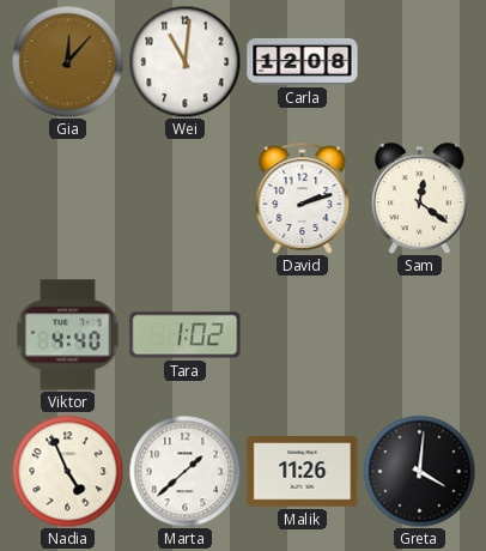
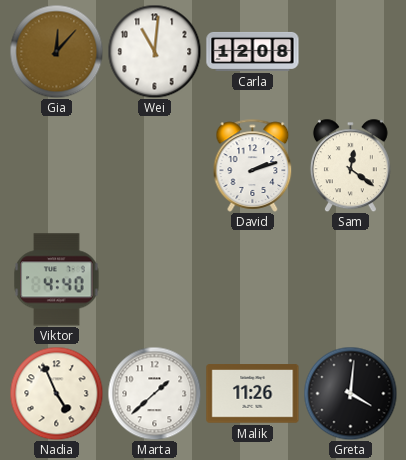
Tara: 1:02 -> none
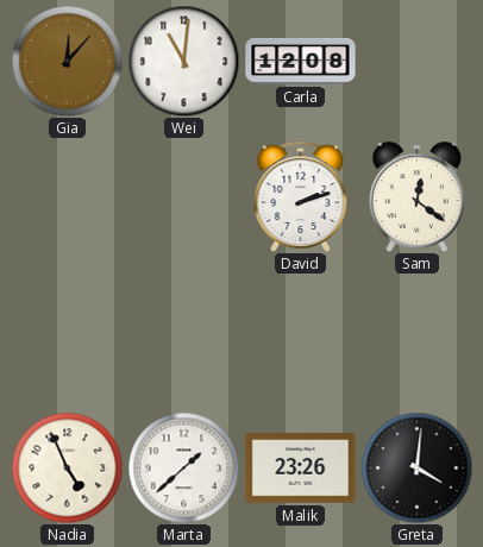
Viktor: 4:40 -> none
Malik: 11:26 -> 23:26
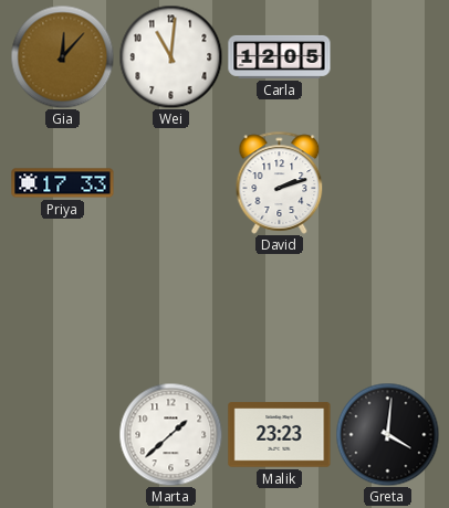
Carla: 12:08 -> 12:05
Priya: none -> 17:33
Sam: 12:21 -> none
Nadia: 4:56 -> none
Malik: 23:26 -> 23:23
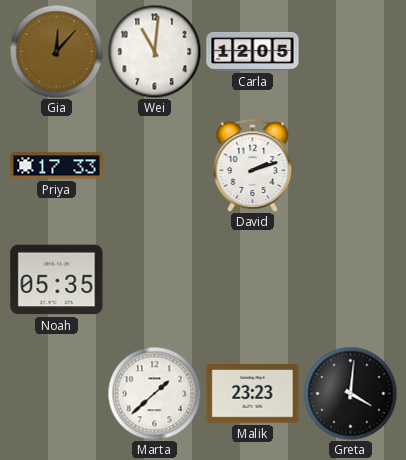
Noah: none -> 05:35
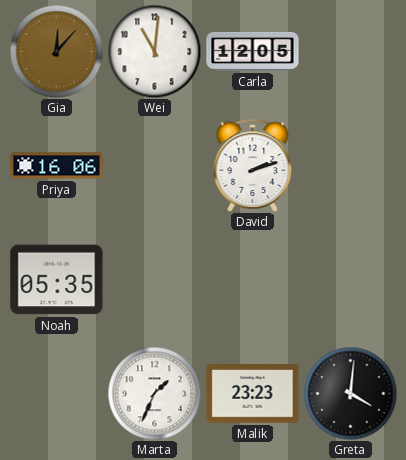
Priya: 17:33 -> 16:06
Marta: 1:38 -> 1:34
